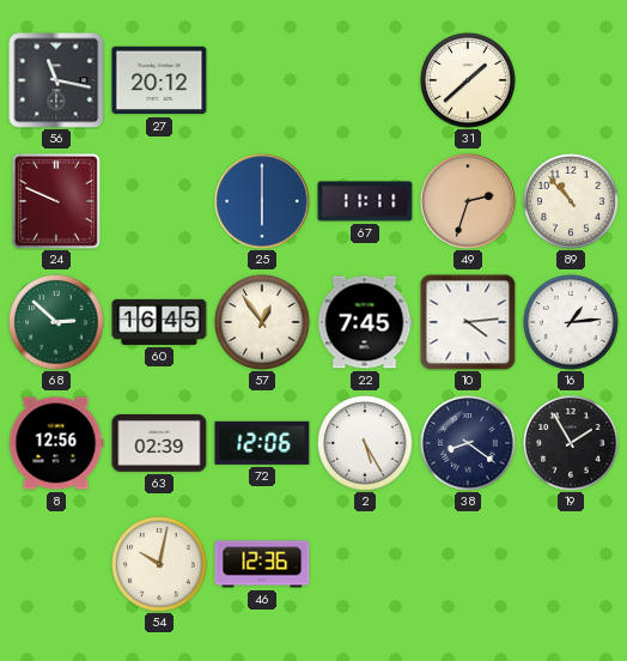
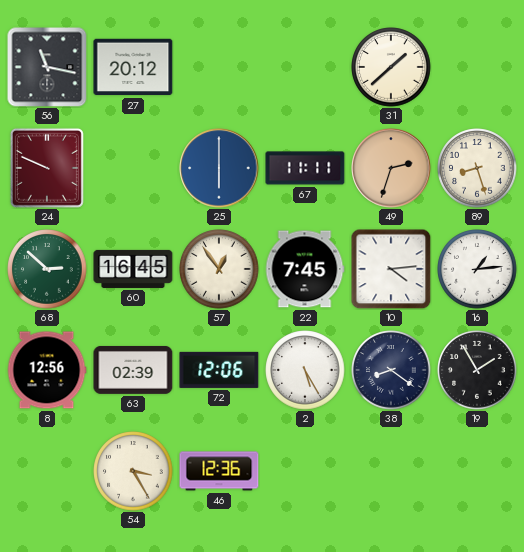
89: 10:53 -> 8:27
54: 10:02 -> 3:25
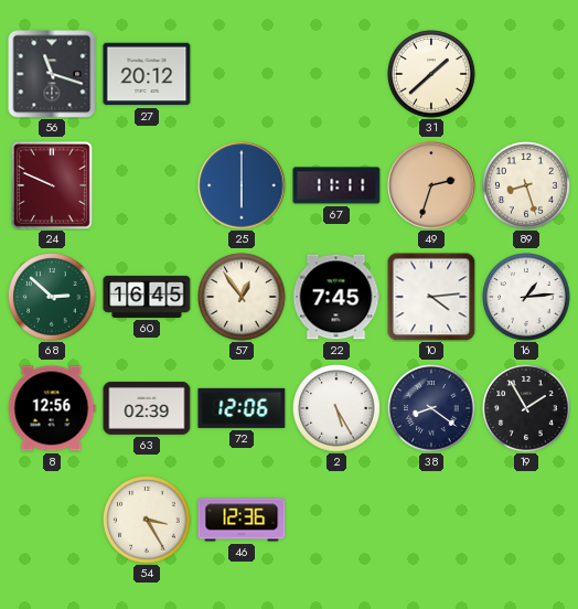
56: 11:17 -> 11:18
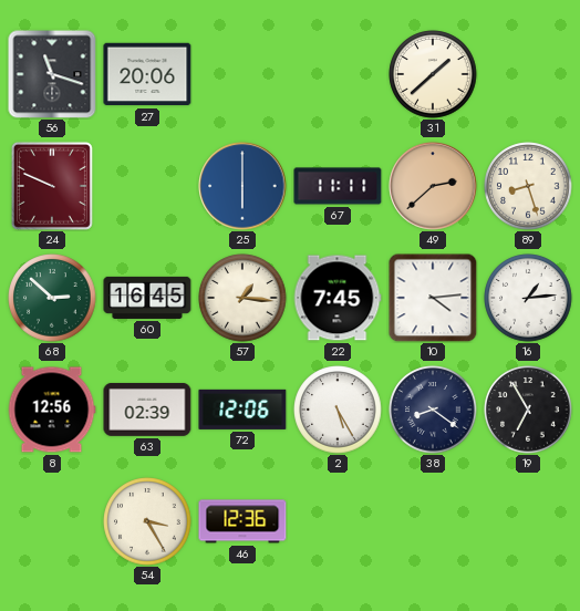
27: 20:12 -> 20:06
49: 2:33 -> 2:38
57: 12:54 -> 1:16
19: 1:55 -> 6:55
